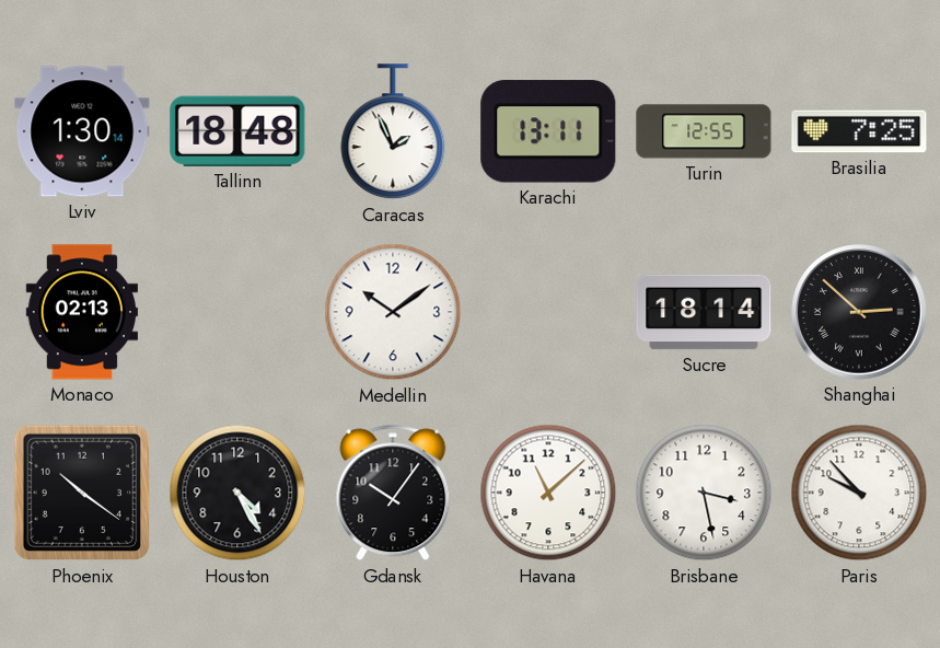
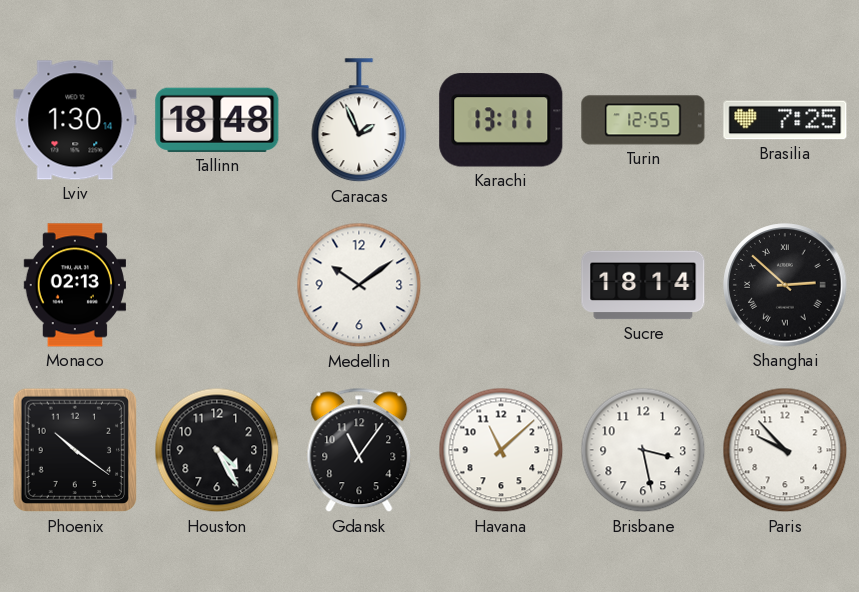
Gdansk: 10:06 -> 11:06
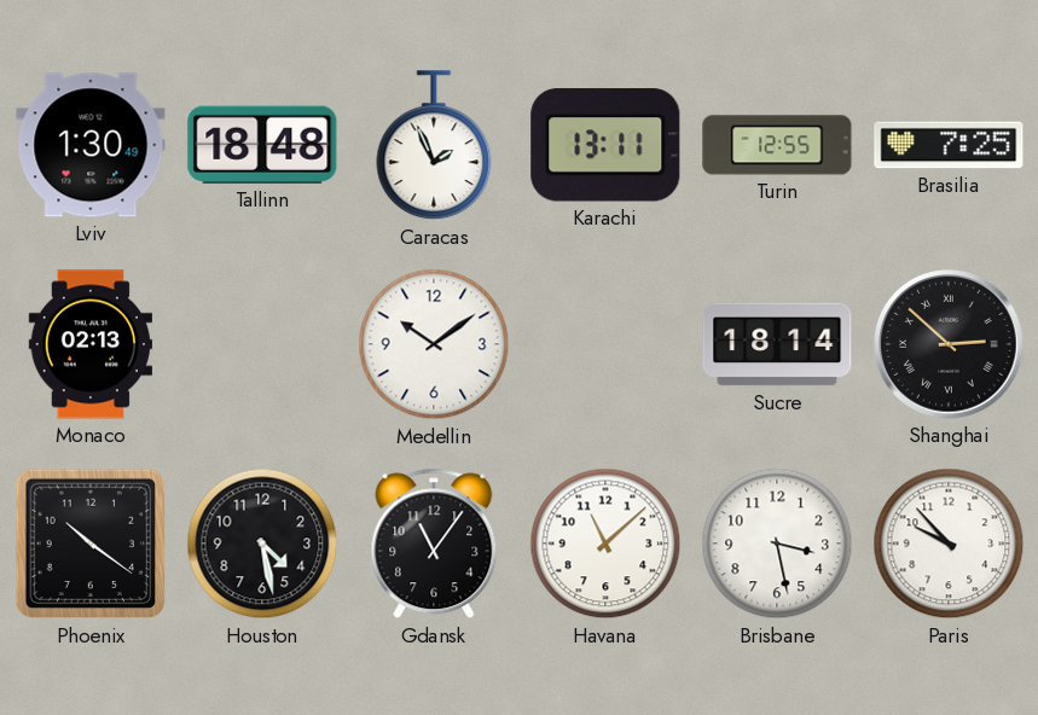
Lviv: 1:30:14 -> 1:30:49
Houston: 4:25 -> 4:28
